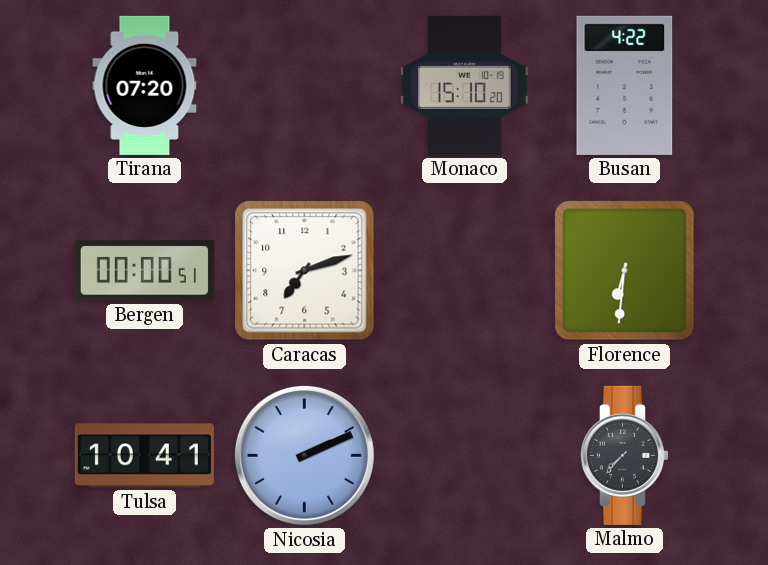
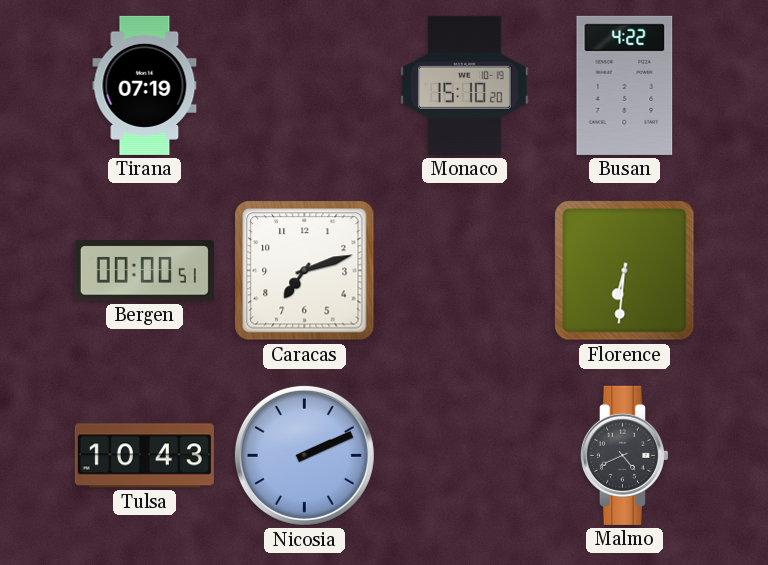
Tirana: 07:20 -> 07:19
Tulsa: 10:41 -> 10:43
Malmo: 7:37 -> 4:41
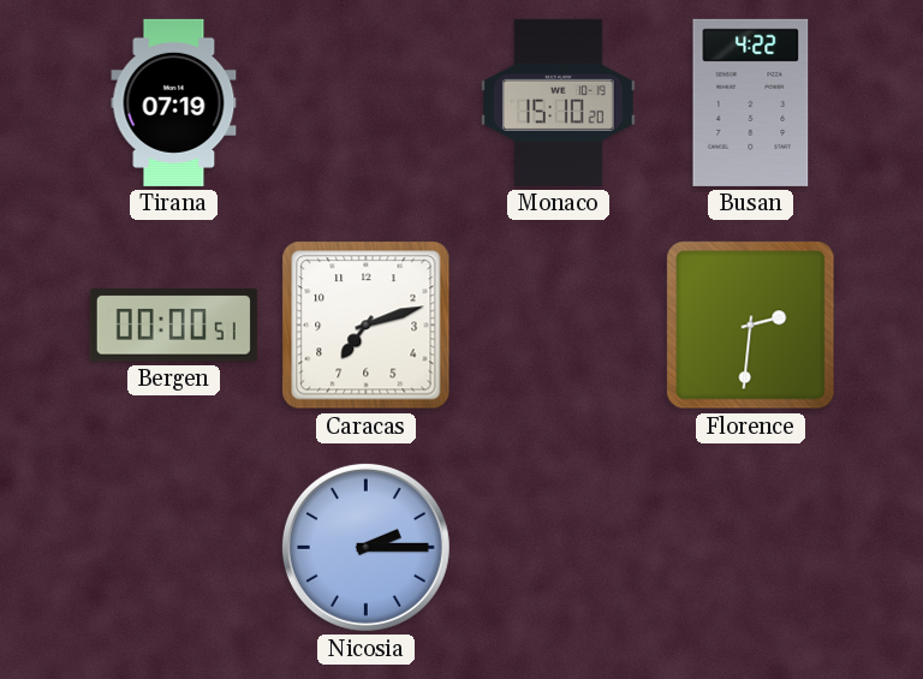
Florence: 6:31 -> 2:31
Tulsa: 10:43 -> none
Nicosia: 2:11 -> 2:15
Malmo: 4:41 -> none
